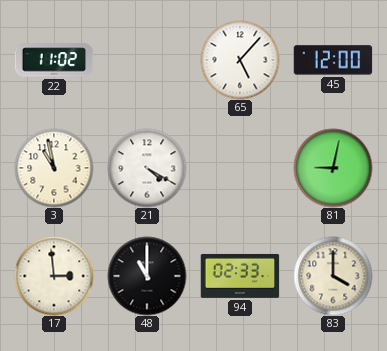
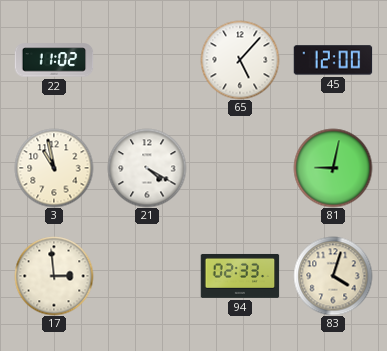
48: 11:00 -> none
83: 4:00 -> 4:03
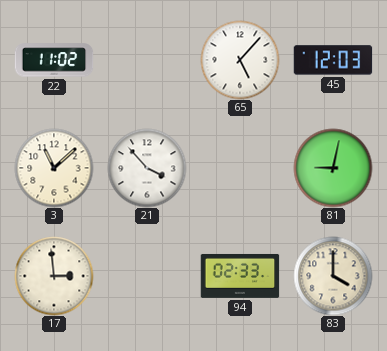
45: 12:00 -> 12:03
3: 10:58 -> 11:08
21: 4:20 -> 3:53
83: 4:03 -> 4:00
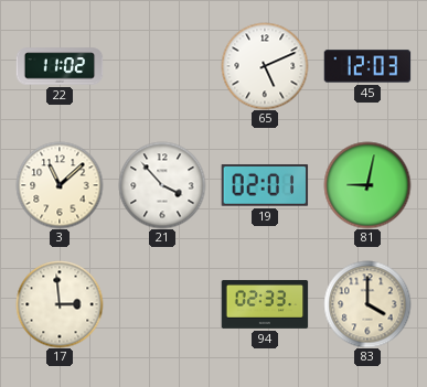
65: 5:07 -> 5:11
19: none -> 02:01
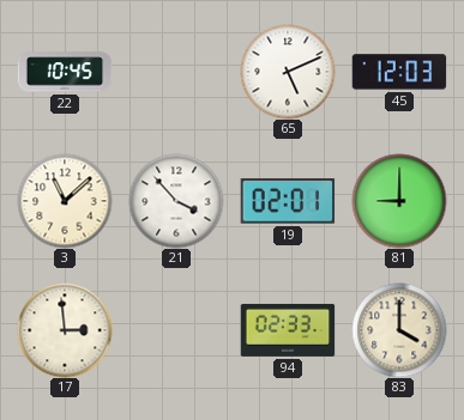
22: 11:02 -> 10:45
81: 9:02 -> 9:00
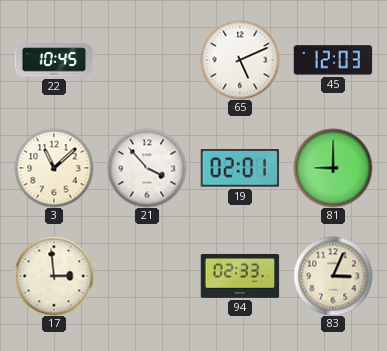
83: 4:00 -> 3:04
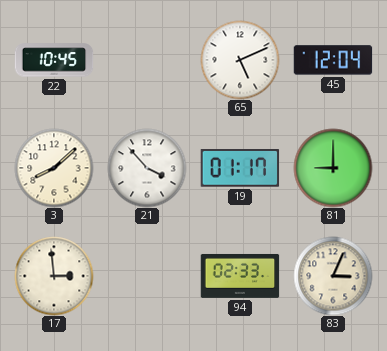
45: 12:03 -> 12:04
3: 11:08 -> 8:08
19: 02:01 -> 01:17
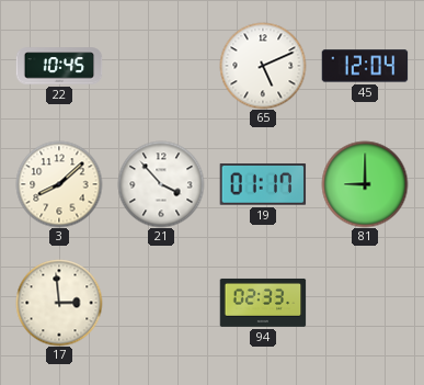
83: 3:04 -> none
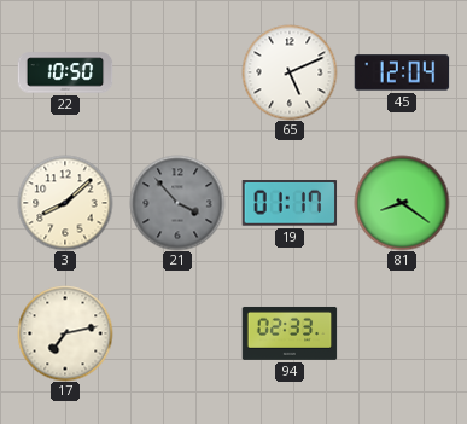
22: 10:45 -> 10:50
21 dial: white -> grey
81: 9:00 -> 8:21
17: 2:59 -> 7:13
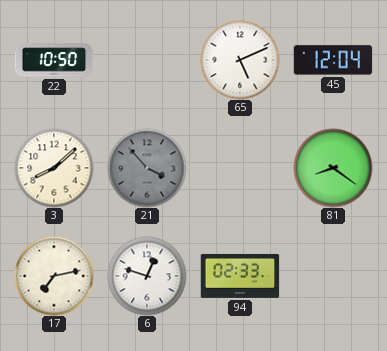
19: 01:17 -> none
6: none -> 12:48
